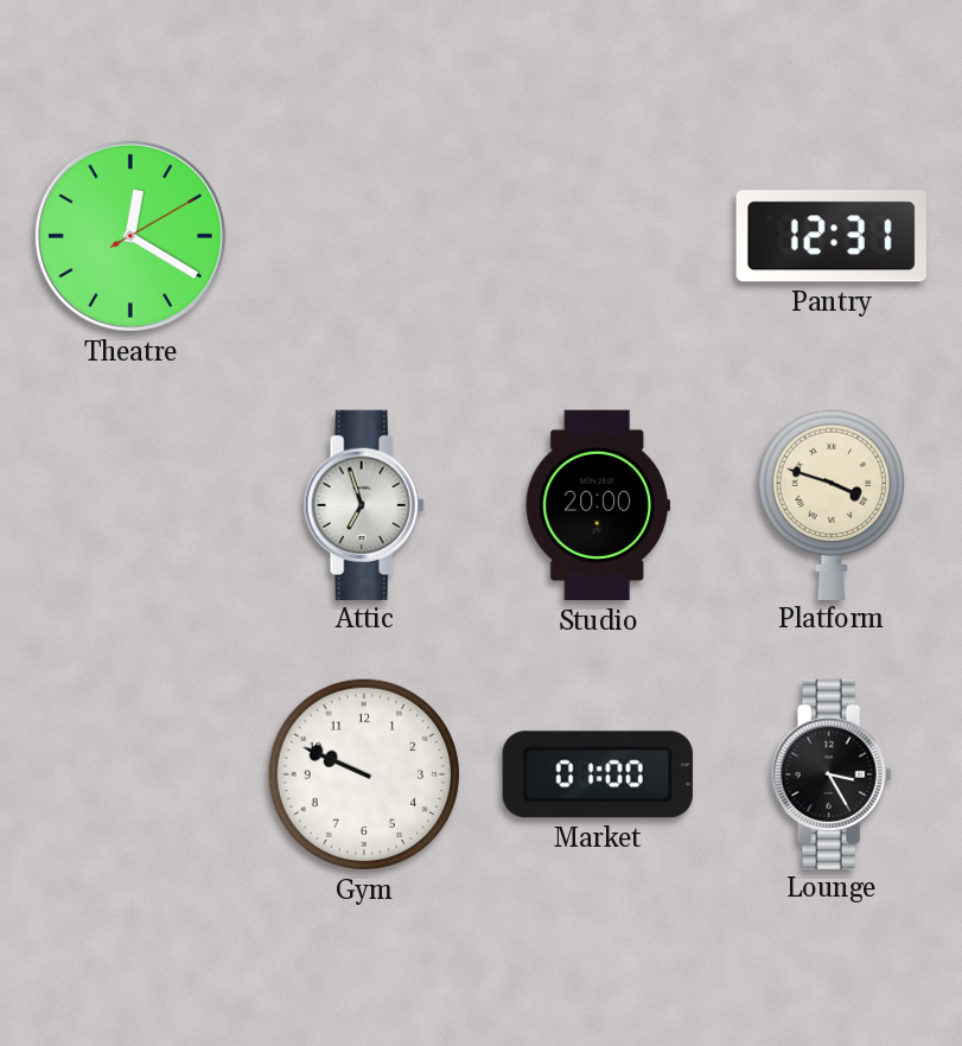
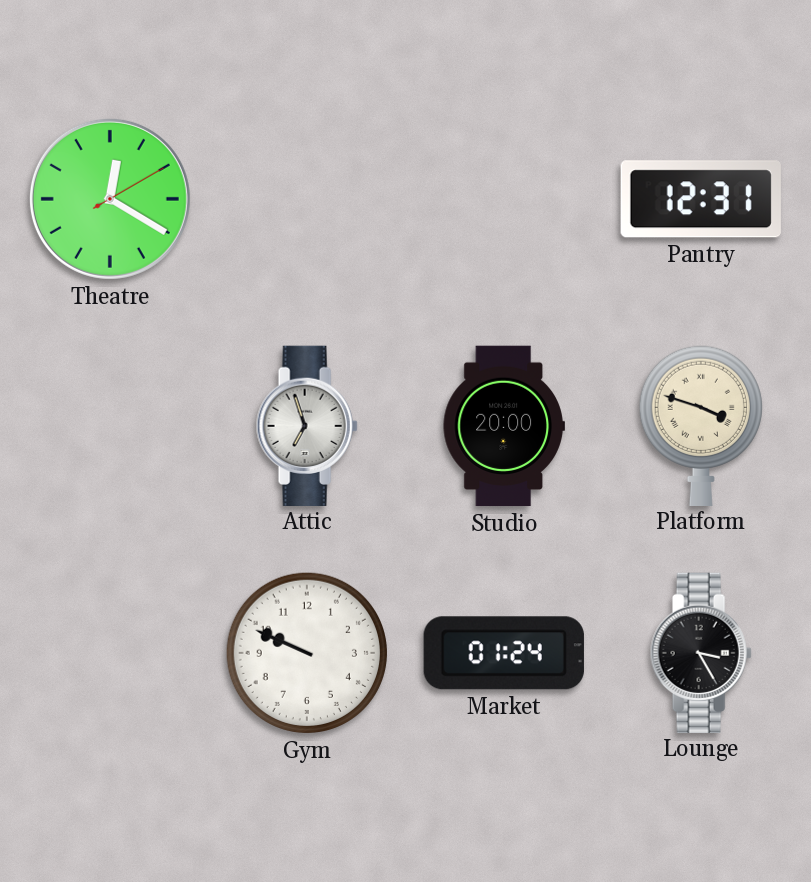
Market: 01:00 -> 01:24
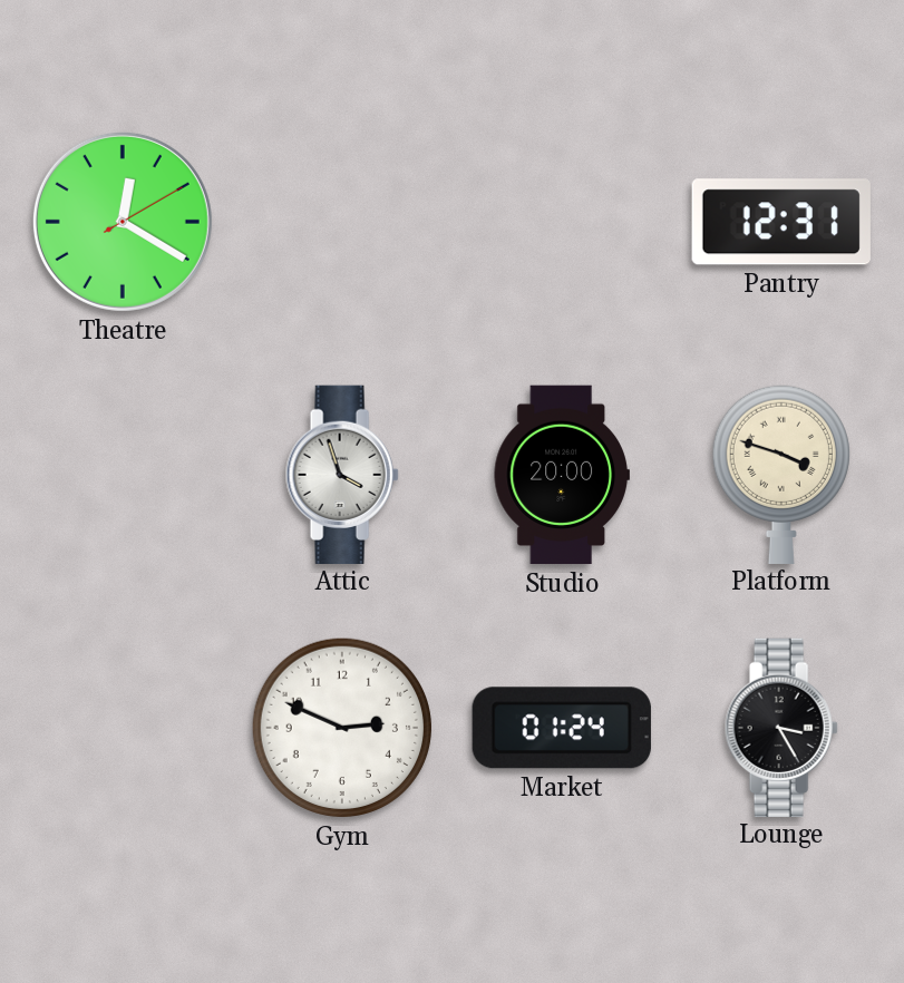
Attic: 6:57 -> 3:57
Gym: 9:49 -> 2:49
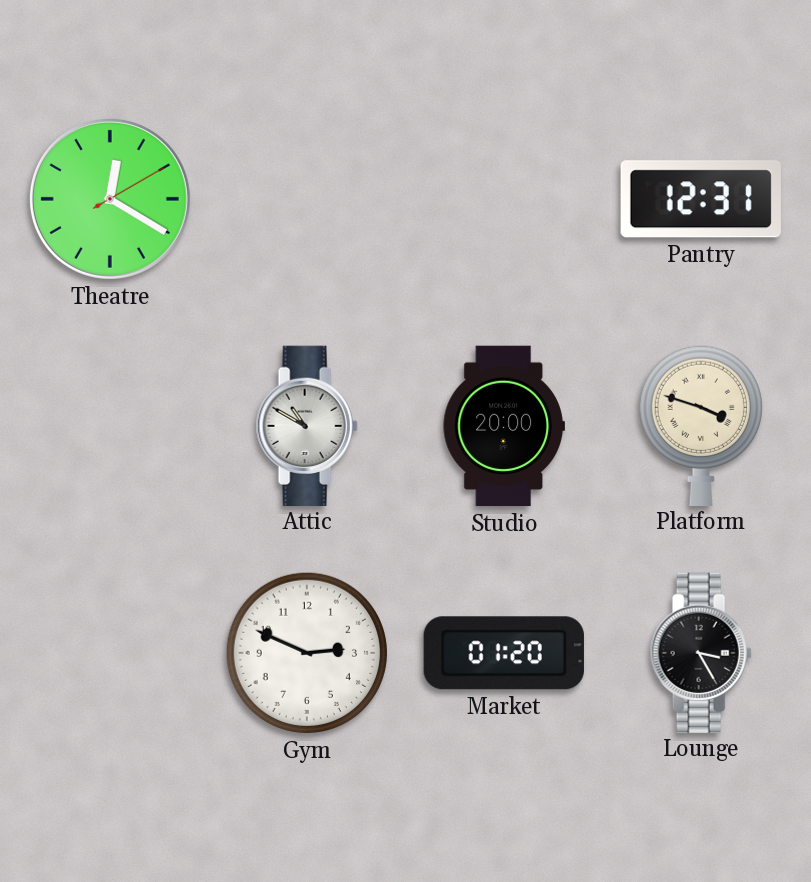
Attic: 3:57 -> 10:50
Market: 01:24 -> 01:20
